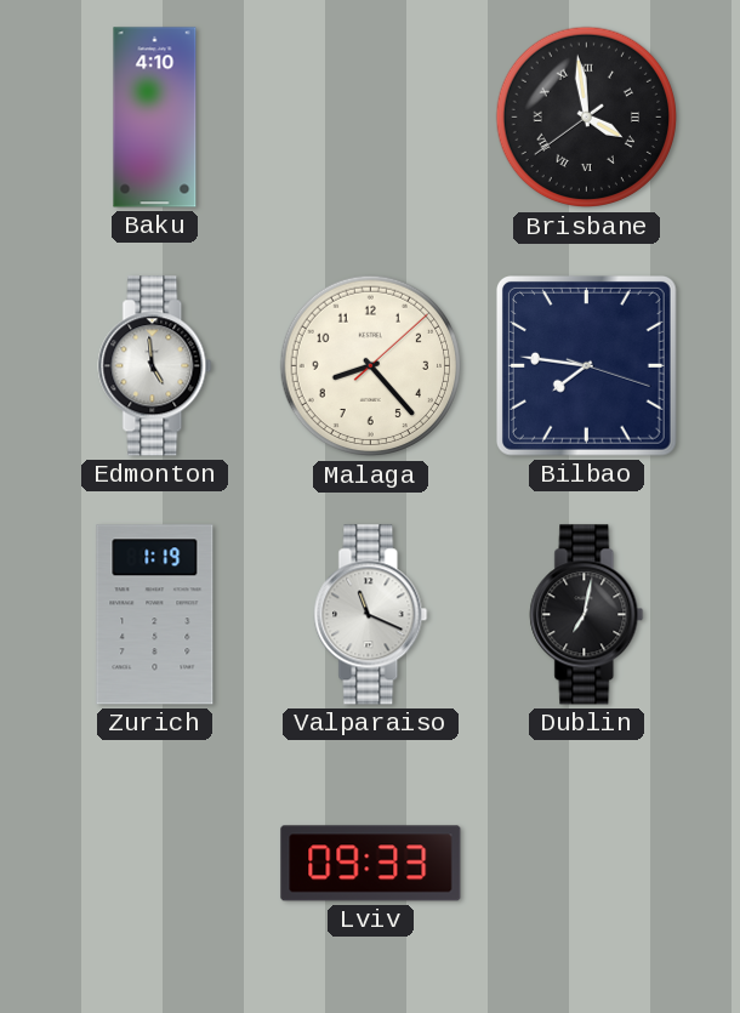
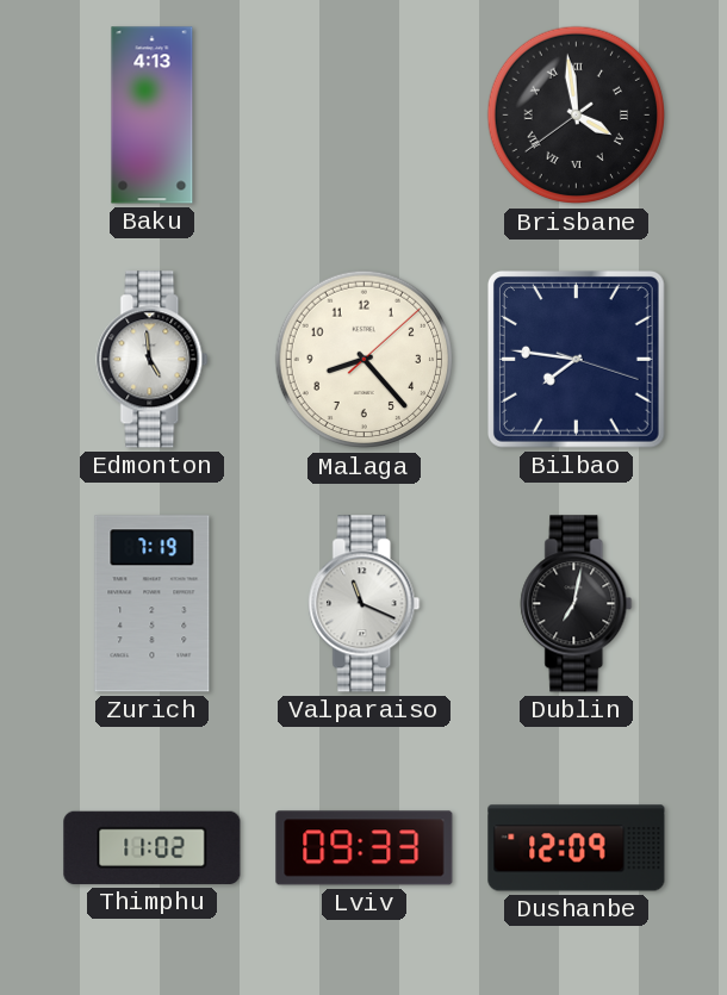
Baku: 4:10 -> 4:13
Zurich: 1:19 -> 7:19
Thimphu: none -> 11:02
Dushanbe: none -> 12:09
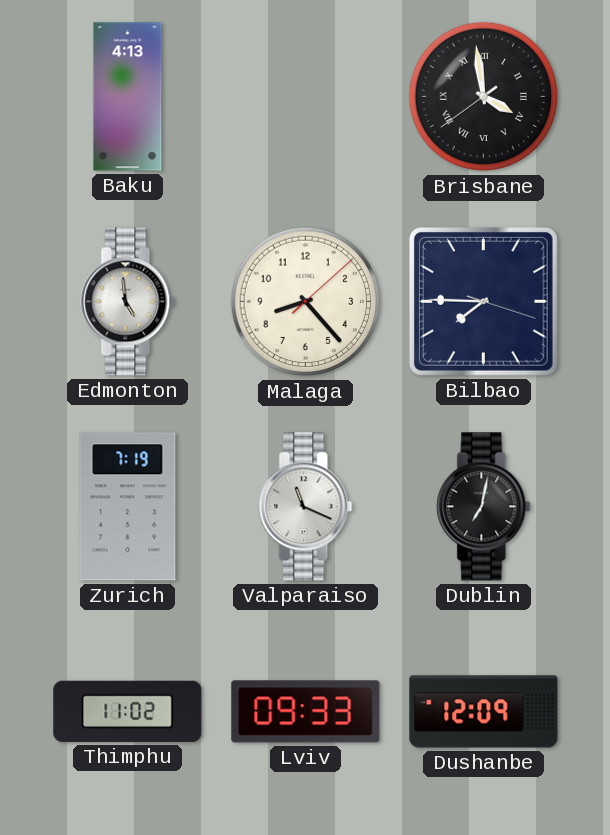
Bilbao: 7:46 -> 7:45
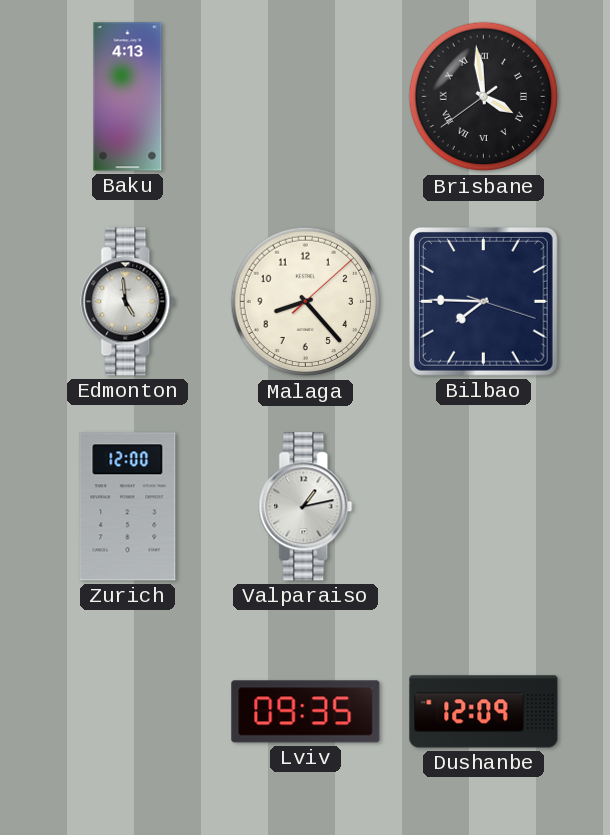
Zurich: 7:19 -> 12:00
Valparaiso: 11:19 -> 1:13
Dublin: 7:02 -> none
Thimphu: 11:02 -> none
Lviv: 09:33 -> 09:35
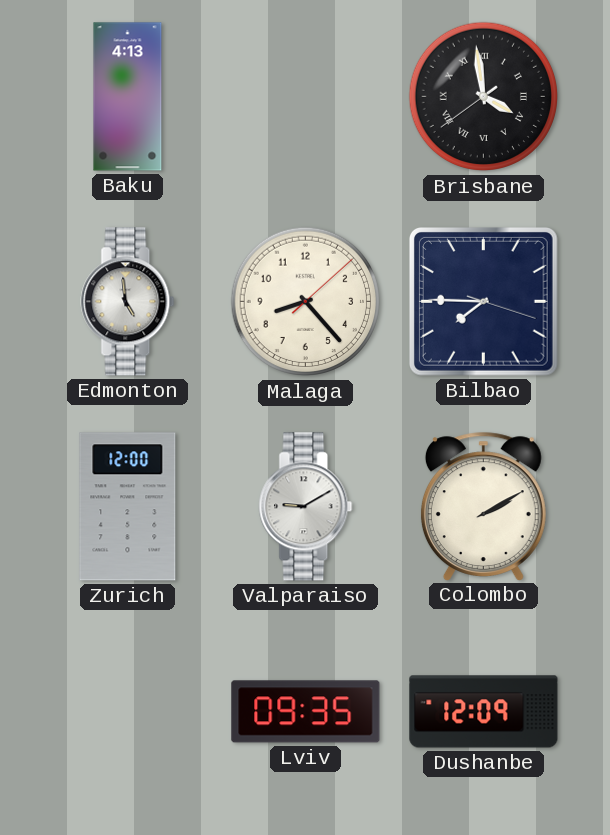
Valparaiso: 1:13 -> 9:10
Colombo: none -> 2:10
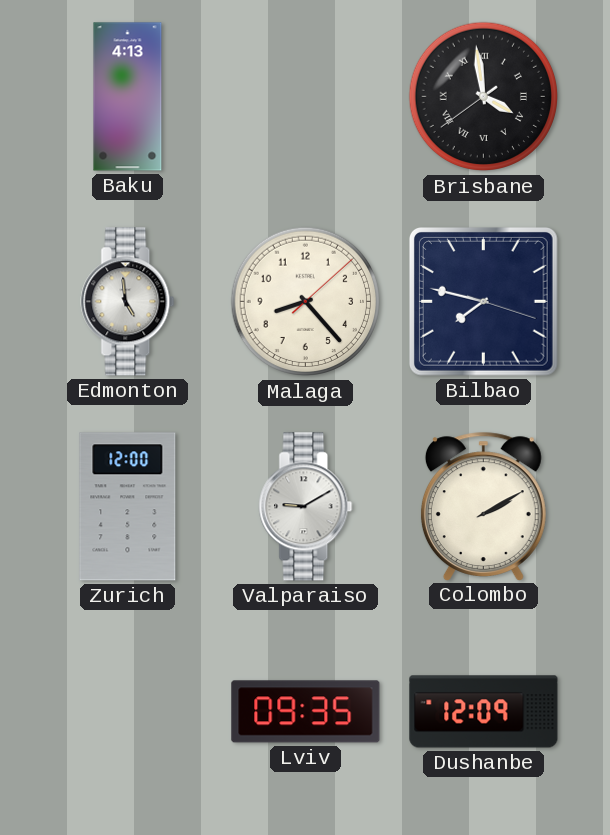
Bilbao: 7:45 -> 7:47
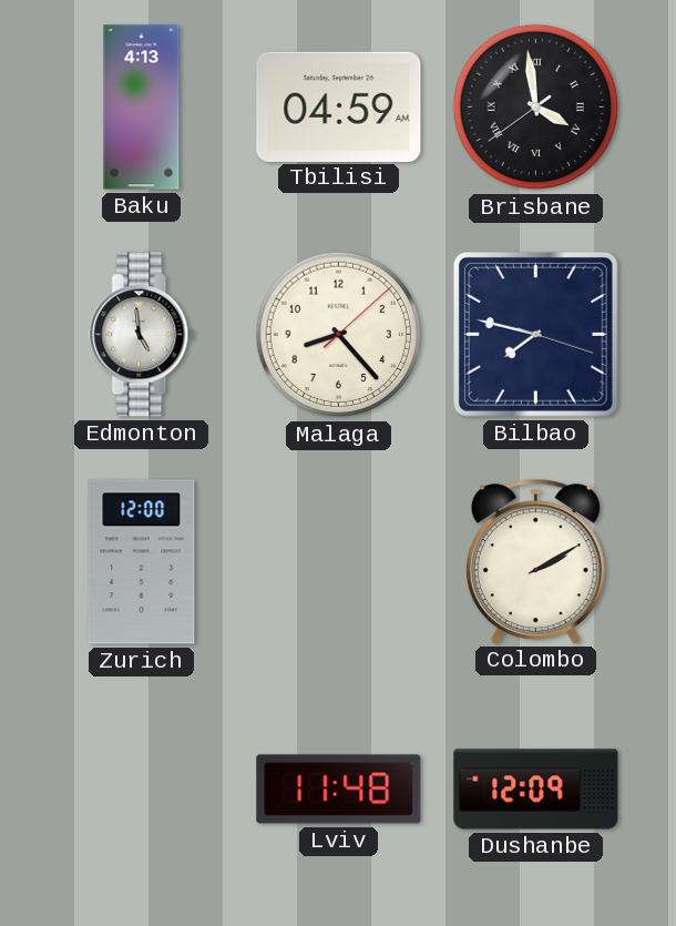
Tbilisi: none -> 04:59
Valparaiso: 9:10 -> none
Lviv: 09:35 -> 11:48
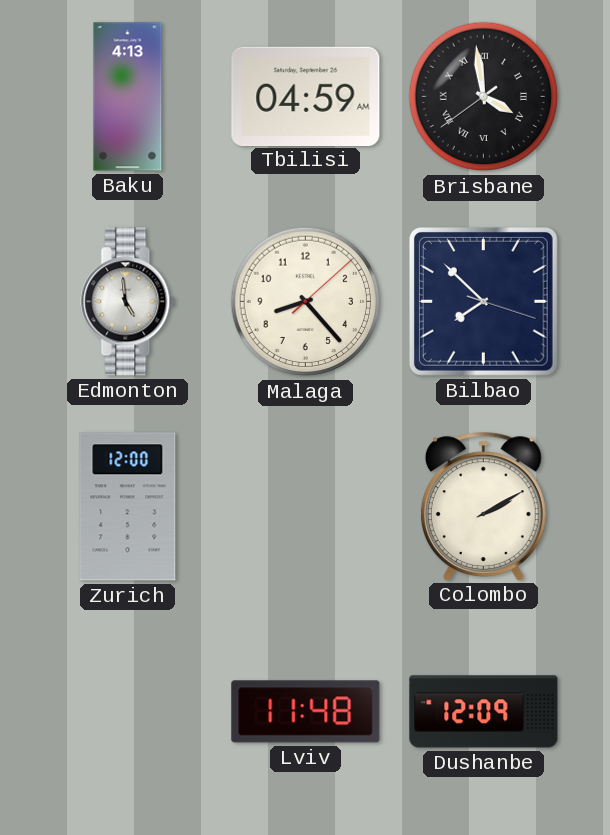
Bilbao: 7:47 -> 7:52
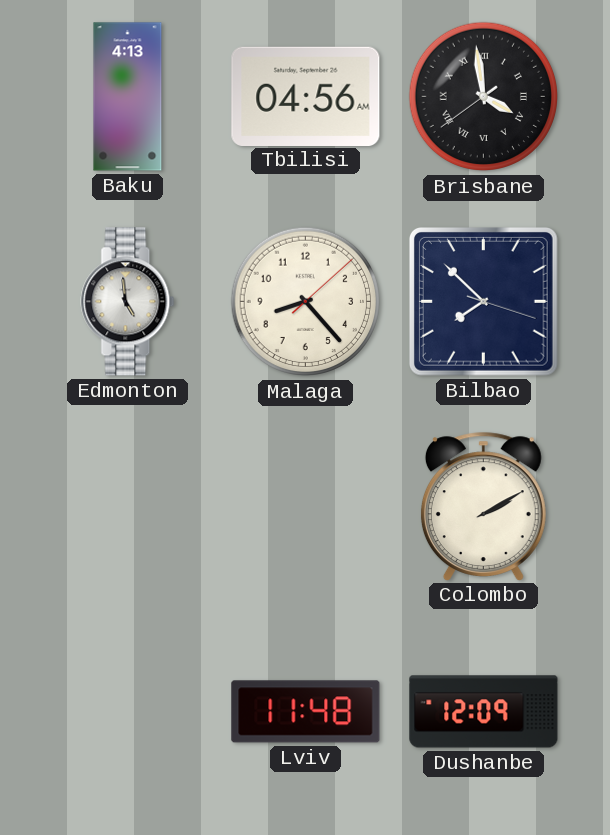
Tbilisi: 04:59 -> 04:56
Zurich: 12:00 -> none
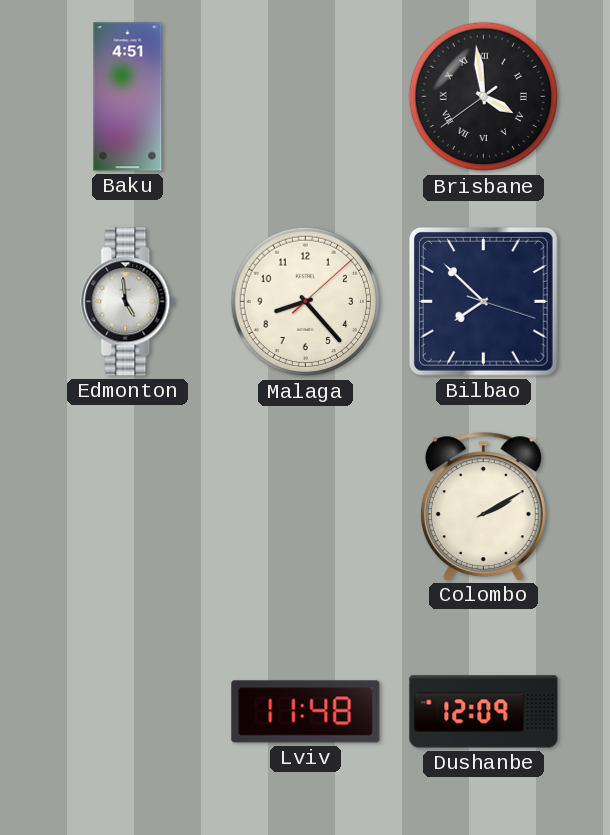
Baku: 4:13 -> 4:51
Tbilisi: 04:56 -> none
